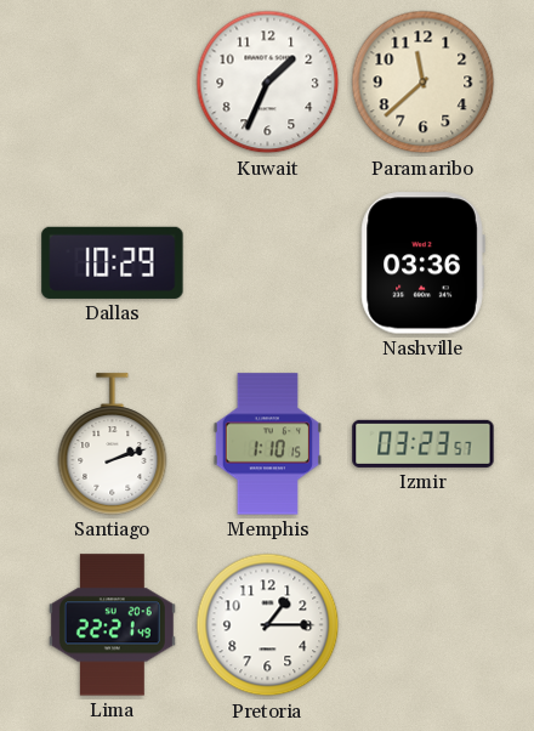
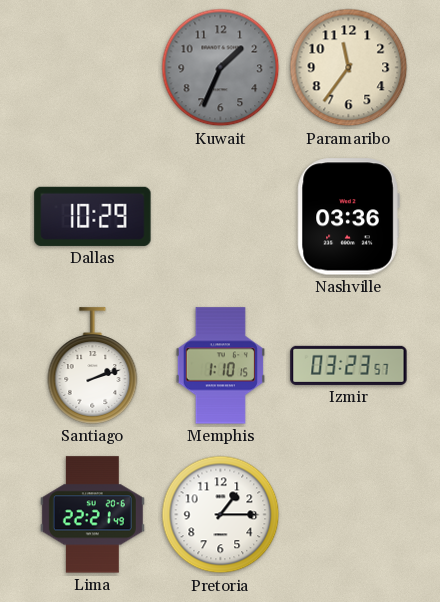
Kuwait dial: white -> grey
Paramaribo: 11:38 -> 11:36
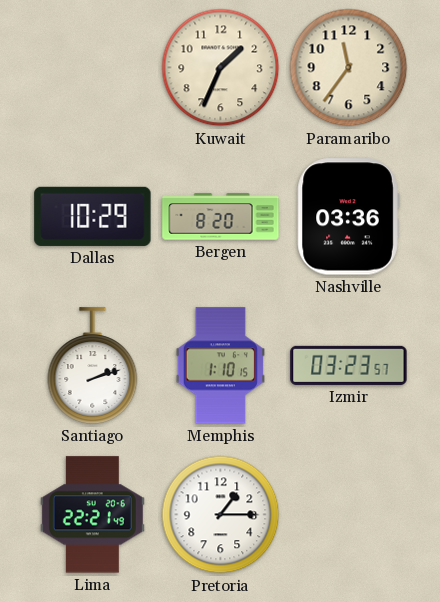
Kuwait dial: grey -> cream
Bergen: none -> 8:20
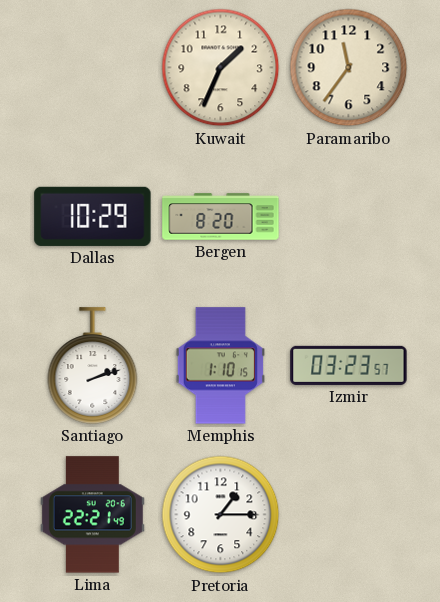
Nashville: 03:36 -> none
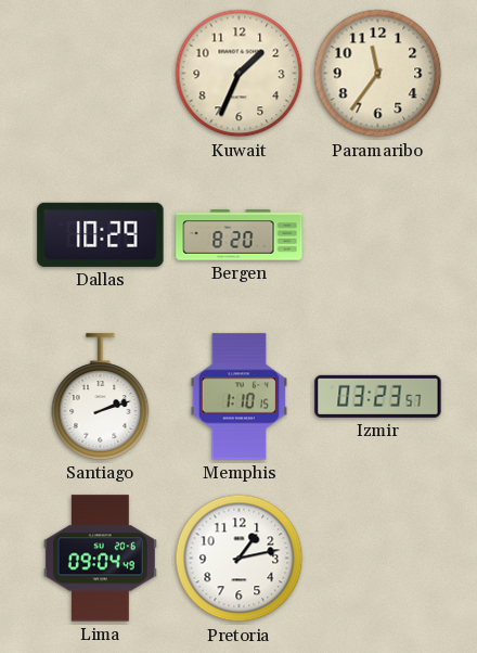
Lima: 22:21 -> 09:04
Pretoria: 1:15 -> 1:13
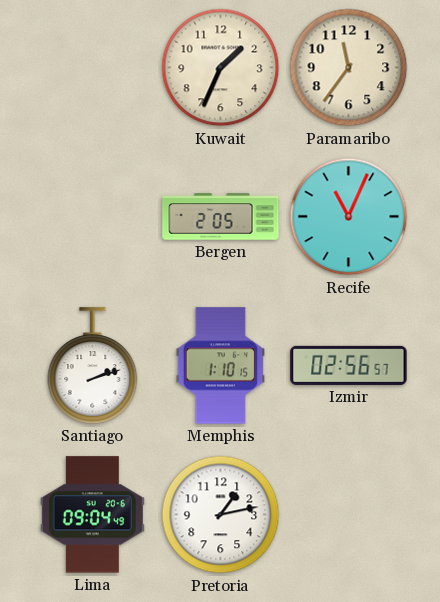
Dallas: 10:29 -> none
Bergen: 8:20 -> 2:05
Recife: none -> 11:04
Izmir: 03:23 -> 02:56
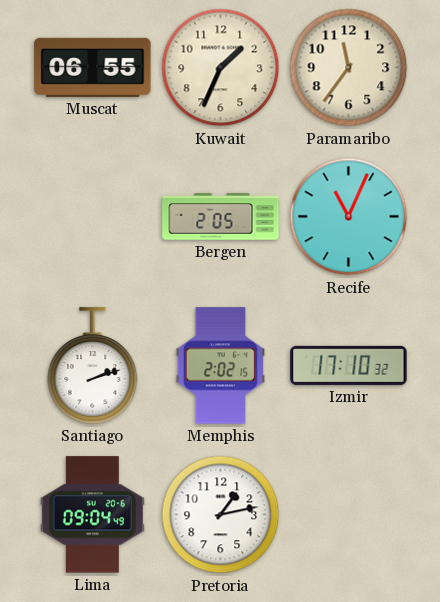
Muscat: none -> 06:55
Memphis: 1:10 -> 2:02
Izmir: 02:56 -> 17:10
